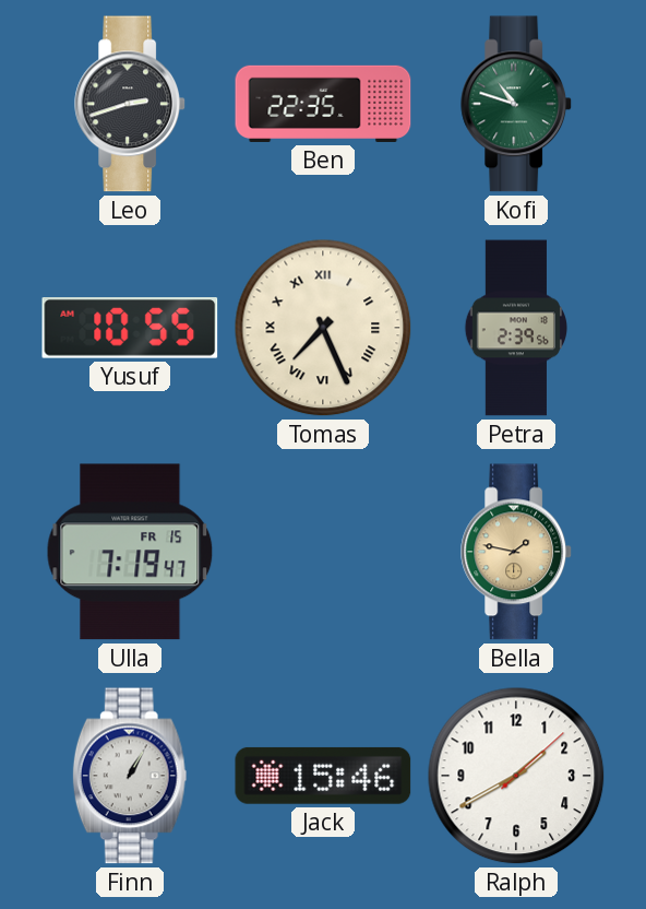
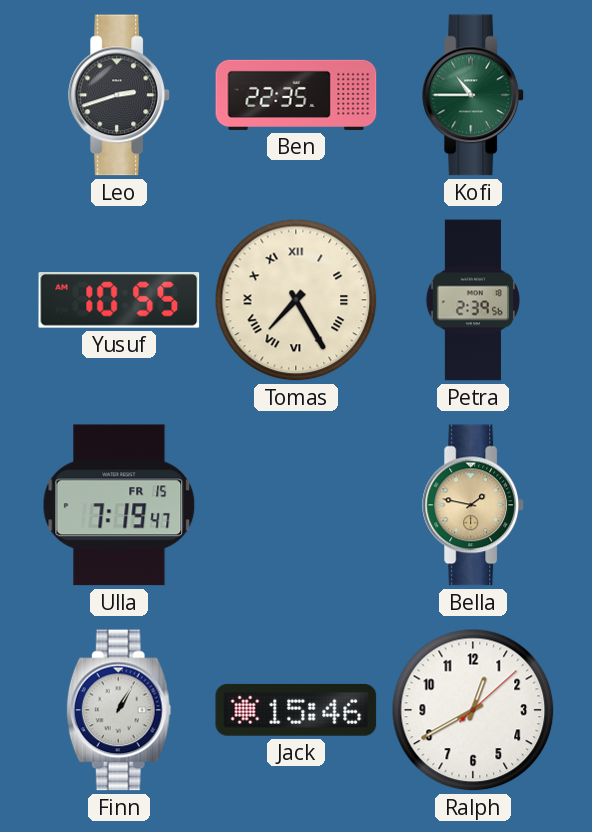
Kofi: 10:48 -> 10:45
Tomas: 7:26 -> 7:25
Ralph: 1:40 -> 12:40
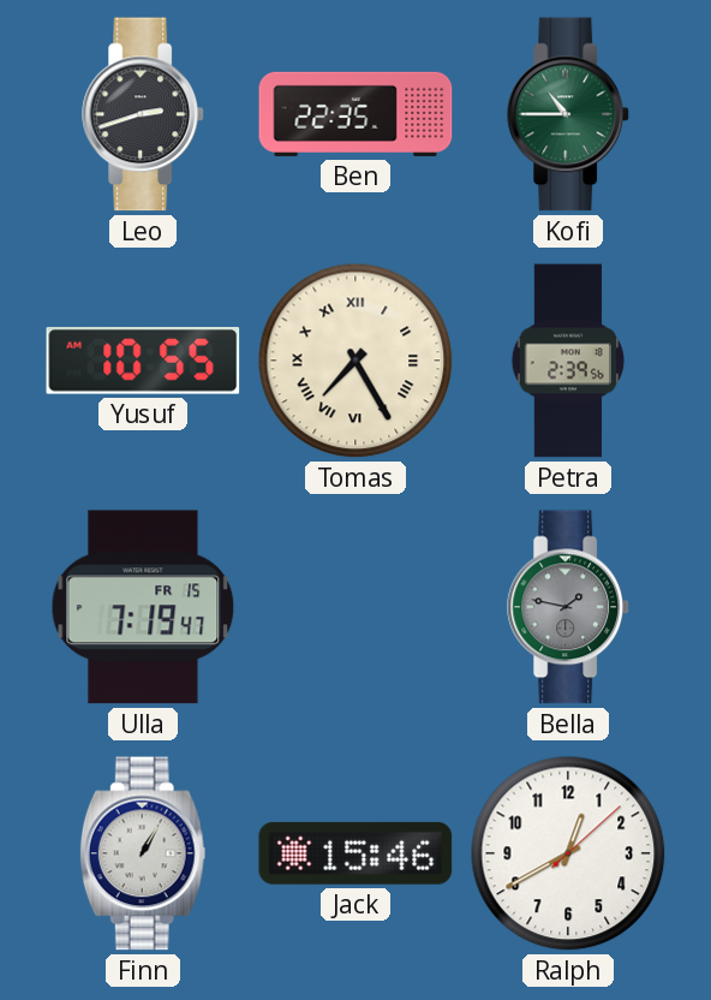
Bella dial: champagne -> grey
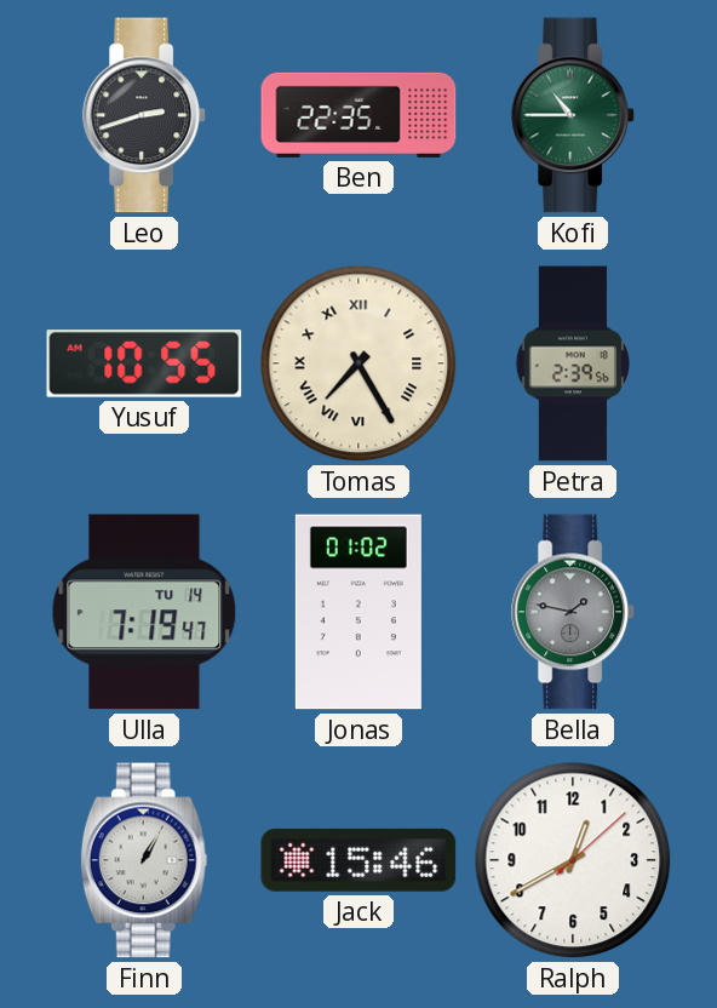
Ulla date: FR 15 -> TU 14
Jonas: none -> 01:02
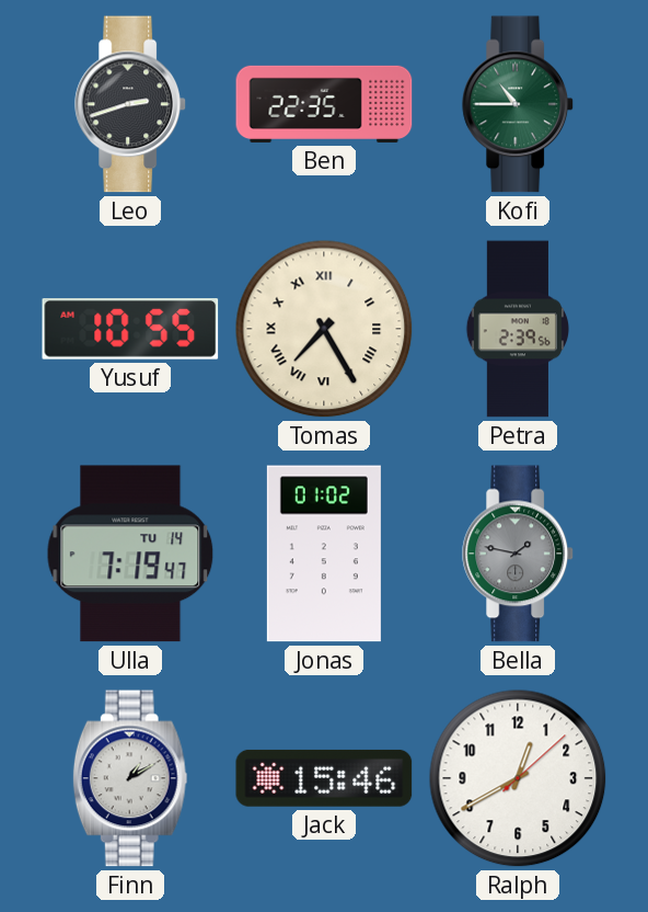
Finn: 1:05 -> 1:10
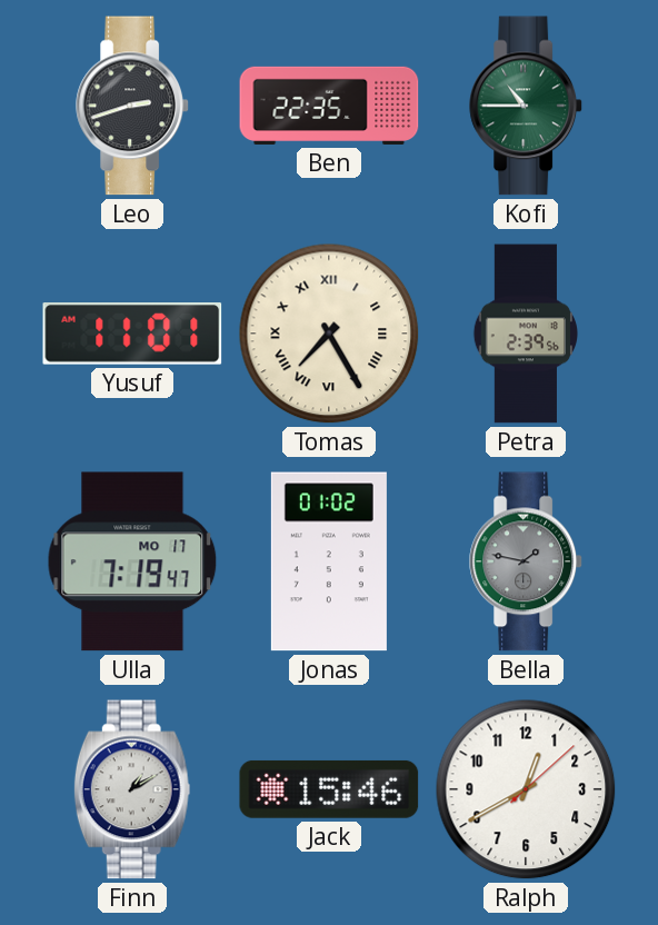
Yusuf: 10:55 -> 11:01
Ulla date: TU 14 -> MO 17
